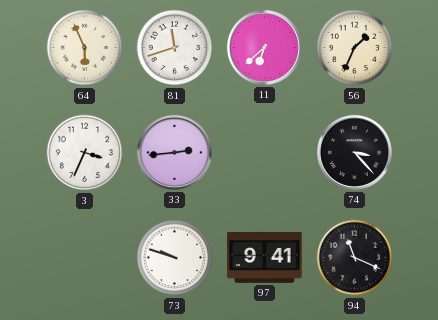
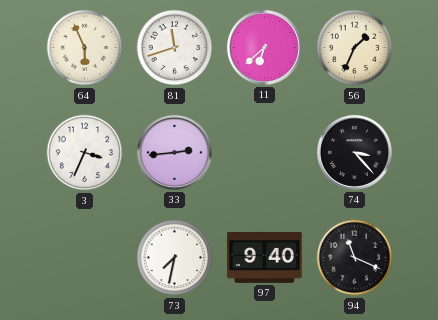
73: 9:48 -> 7:32
97: 9:41 -> 9:40
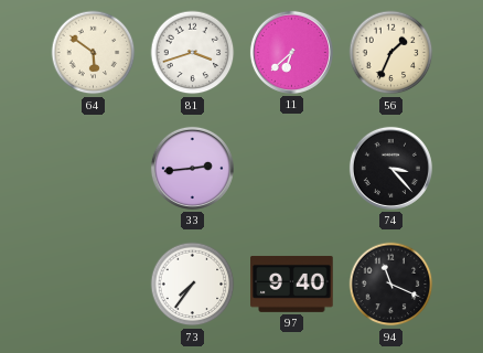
64: 5:56 -> 5:51
81: 11:42 -> 3:42
3: 3:34 -> none
73: 7:32 -> 7:36
